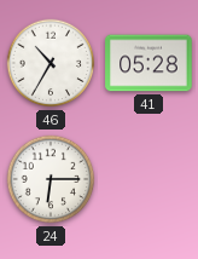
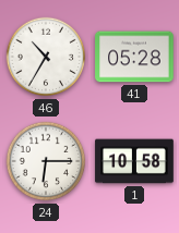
1: none -> 10:58
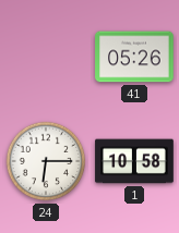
46: 10:35 -> none
41: 05:28 -> 05:26
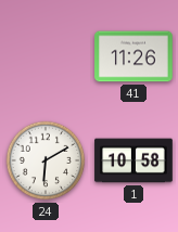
41: 05:26 -> 11:26
24: 6:15 -> 6:10
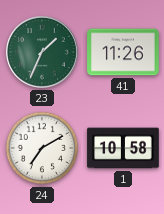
23: none -> 1:34
24: 6:10 -> 7:10
